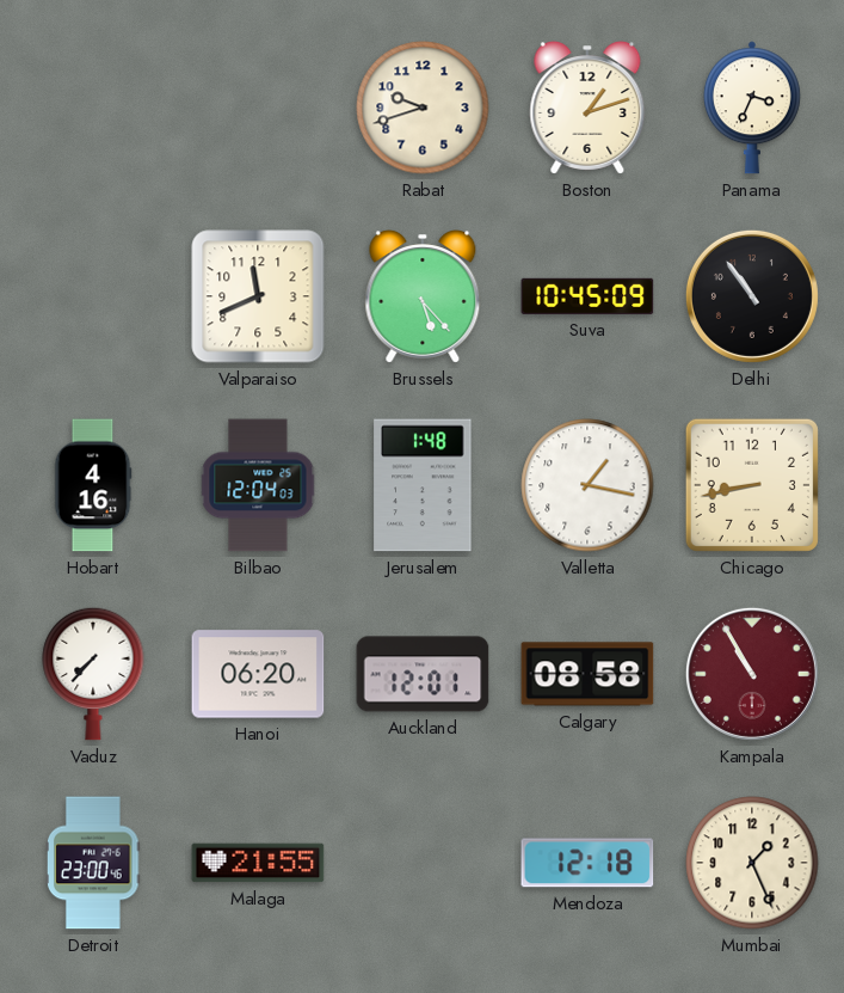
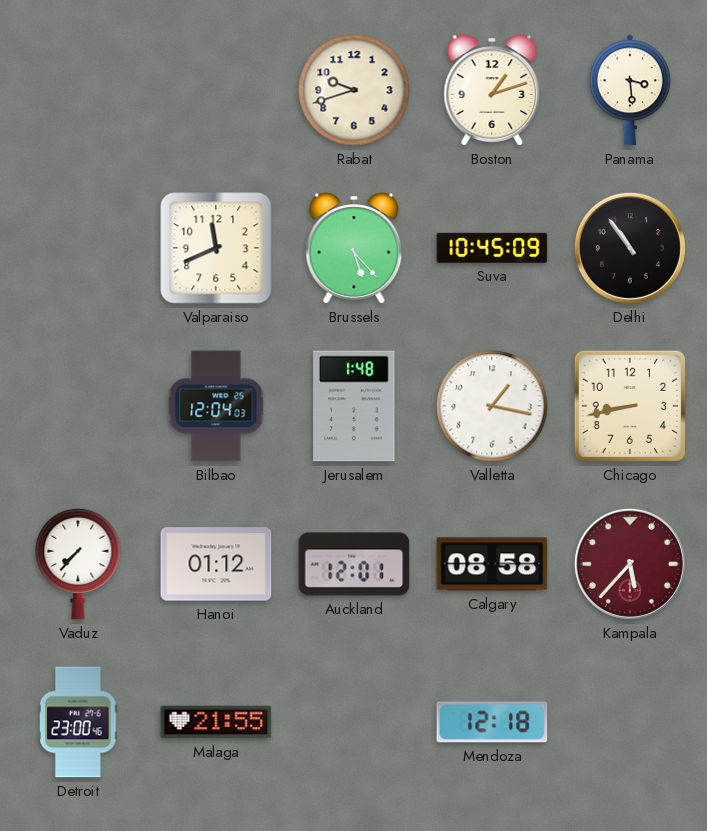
Panama: 3:34 -> 3:29
Hobart: 4:16 -> none
Hanoi: 06:20 -> 01:12
Kampala: 10:55 -> 5:37
Mumbai: 1:26 -> none
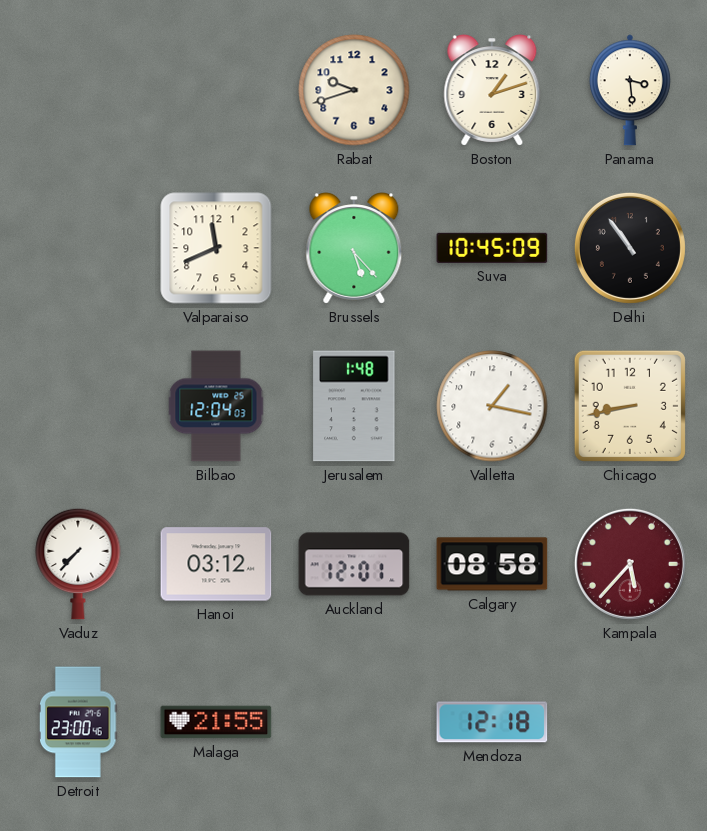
Hanoi: 01:12 -> 03:12
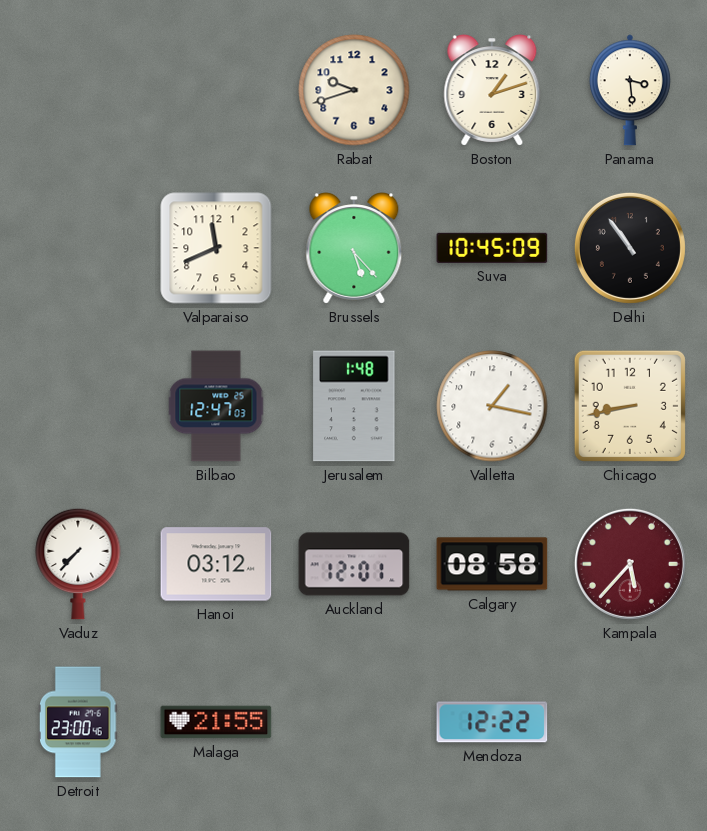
Bilbao: 12:04 -> 12:47
Mendoza: 12:18 -> 12:22
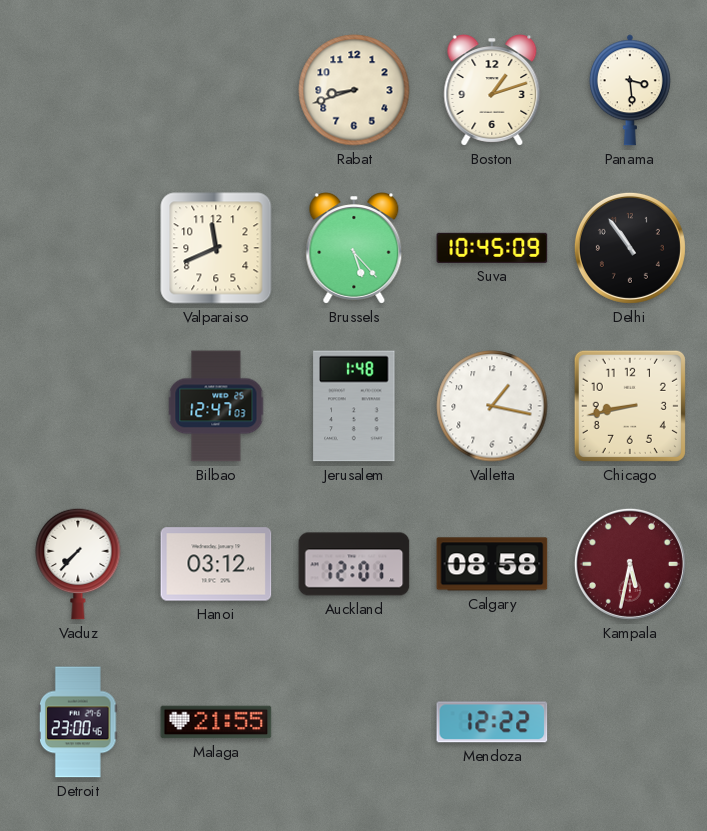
Rabat: 9:42 -> 8:42
Kampala: 5:37 -> 5:32
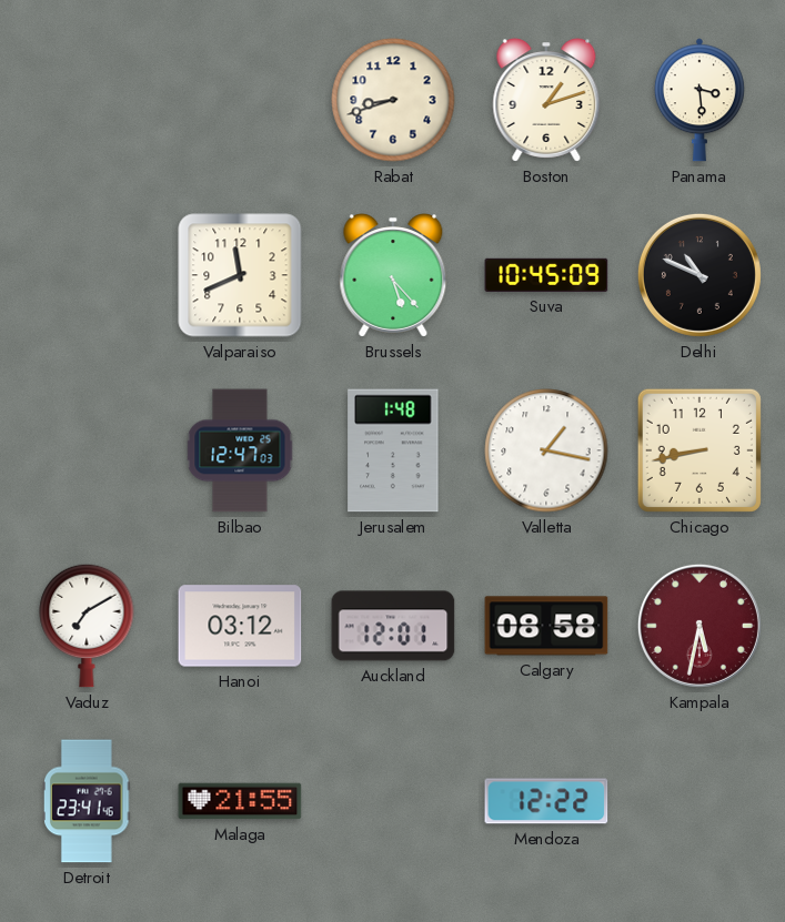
Delhi: 10:54 -> 10:49
Vaduz: 7:37 -> 7:10
Detroit: 23:00 -> 23:41
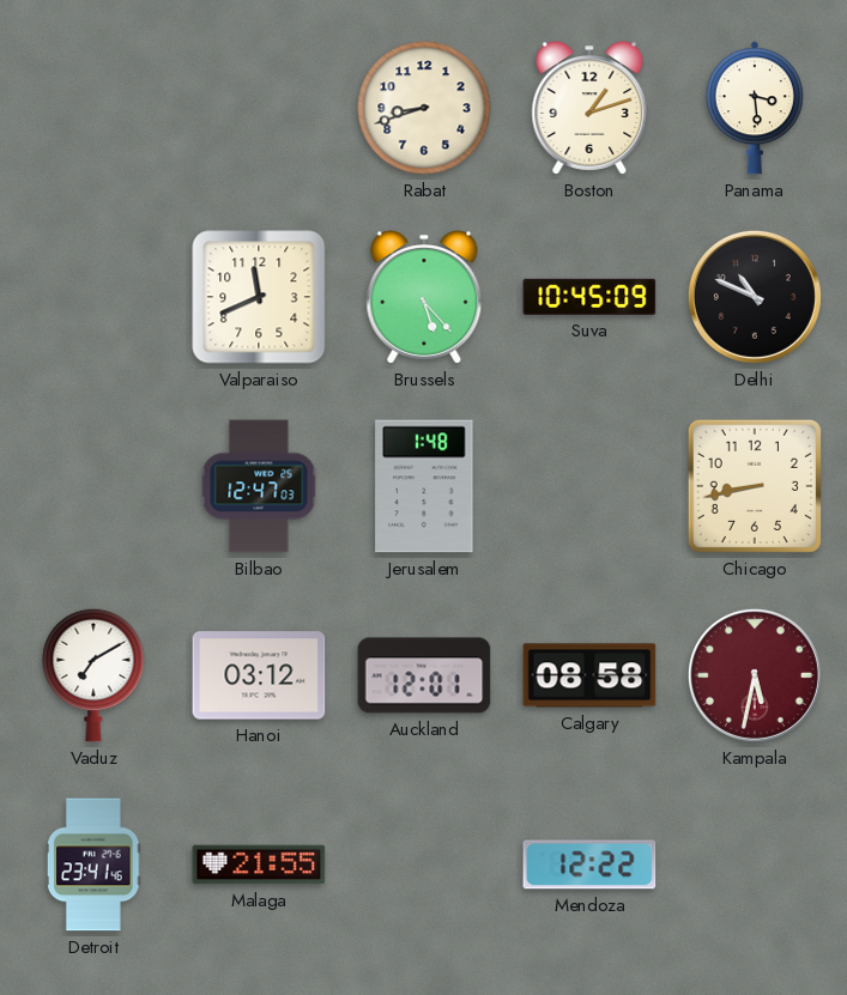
Valletta: 1:17 -> none
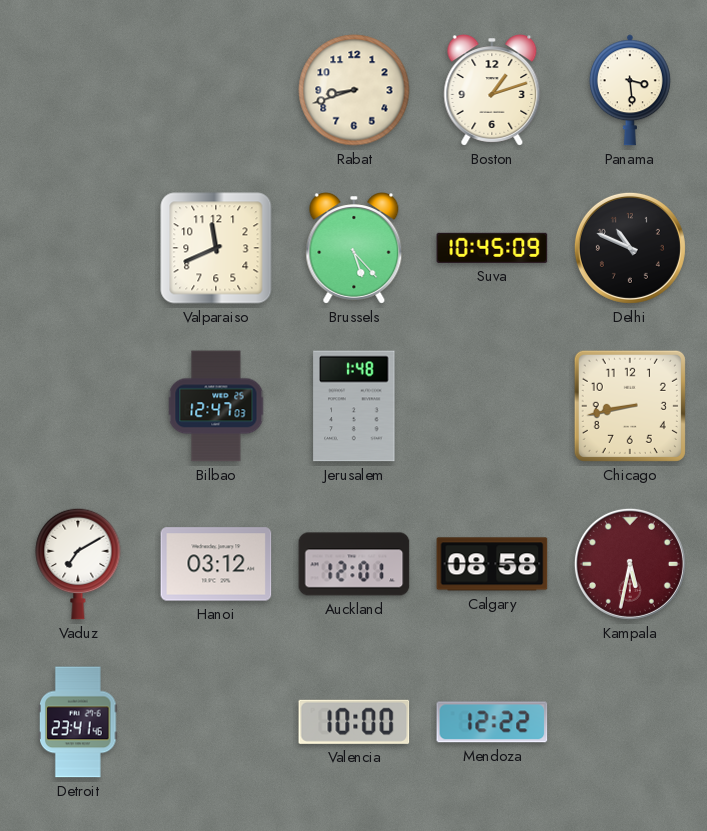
Malaga: 21:55 -> none
Valencia: none -> 10:00
